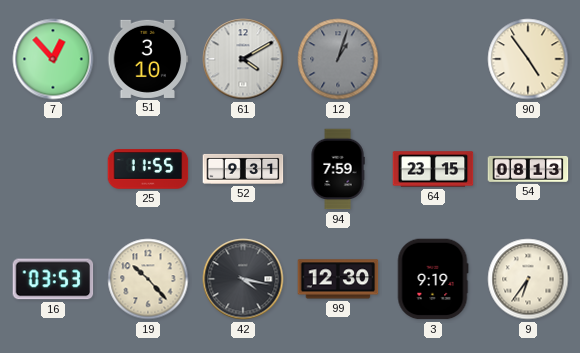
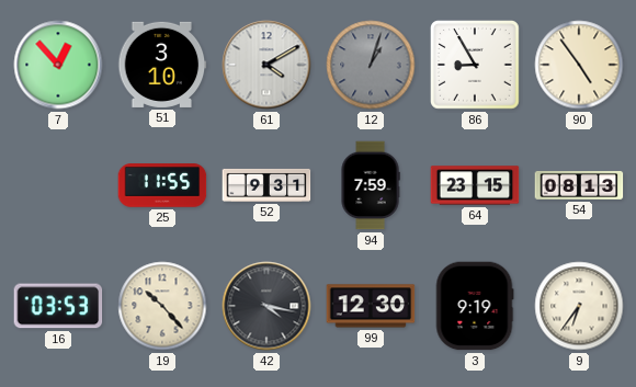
86: none -> 8:55
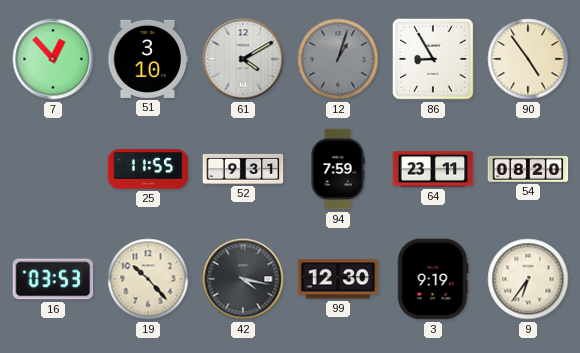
64: 23:15 -> 23:11
54: 08:13 -> 08:20
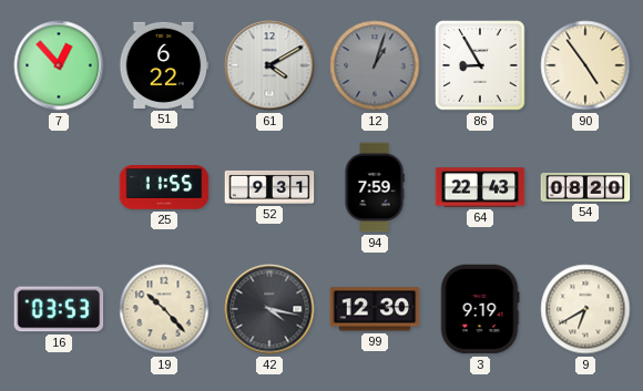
51: 3:10 -> 6:22
64: 23:11 -> 22:43
9: 6:36 -> 6:40
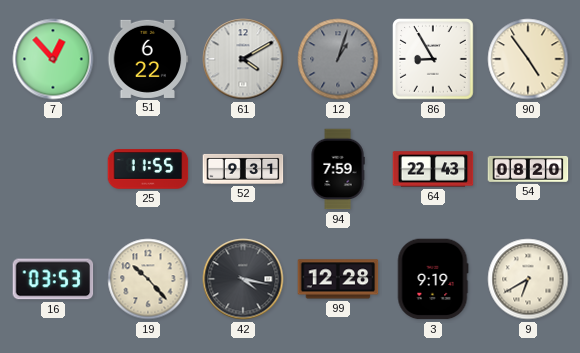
99: 12:30 -> 12:28
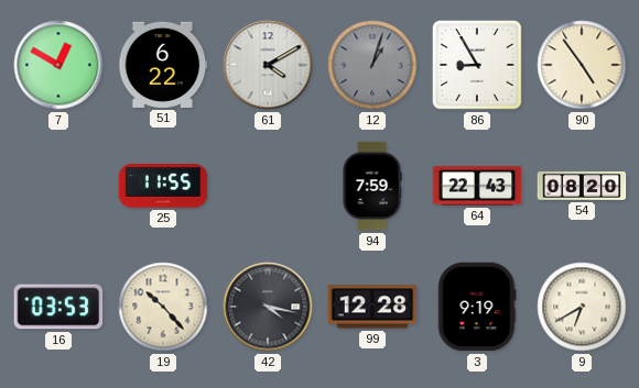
7: 12:53 -> 12:50
52: 9:31 -> none
